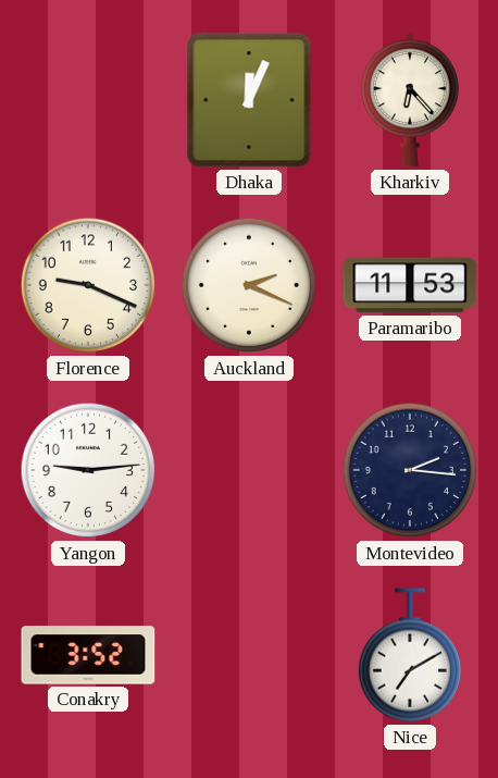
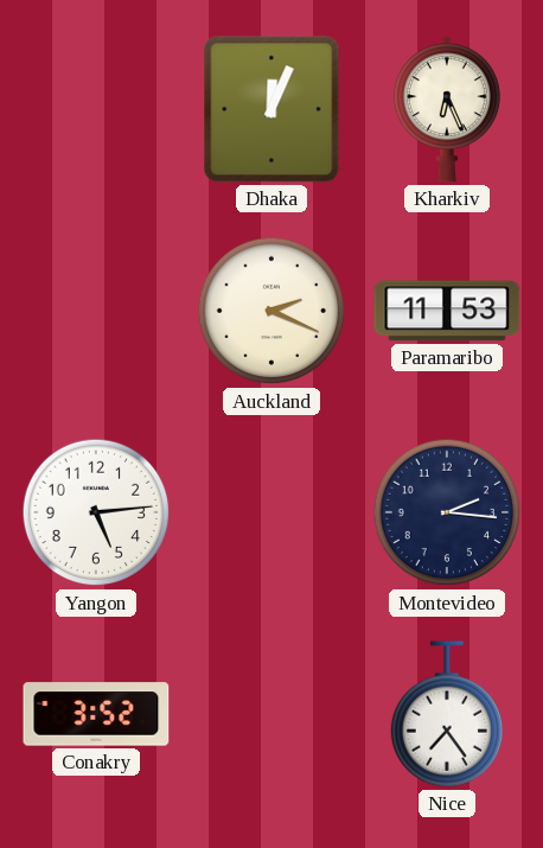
Kharkiv: 6:23 -> 6:26
Florence: 9:19 -> none
Yangon: 9:14 -> 5:14
Nice: 7:10 -> 7:24
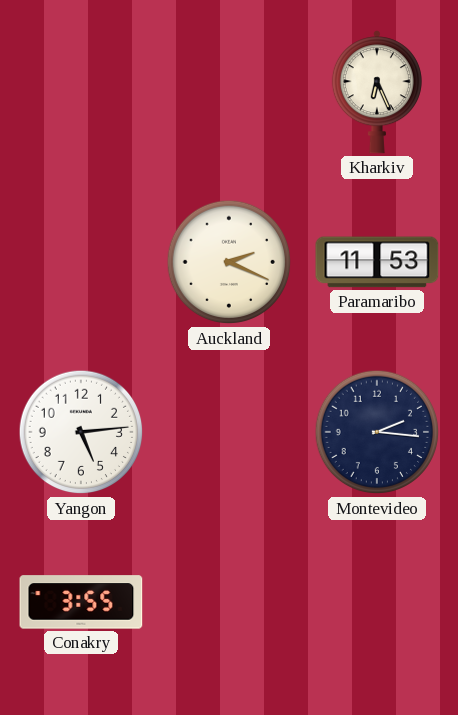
Dhaka: 12:04 -> none
Conakry: 3:52 -> 3:55
Nice: 7:24 -> none
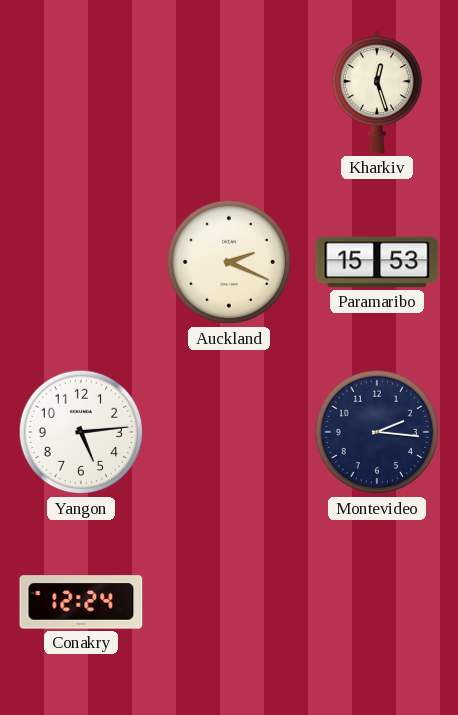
Kharkiv: 6:26 -> 12:27
Paramaribo: 11:53 -> 15:53
Conakry: 3:55 -> 12:24
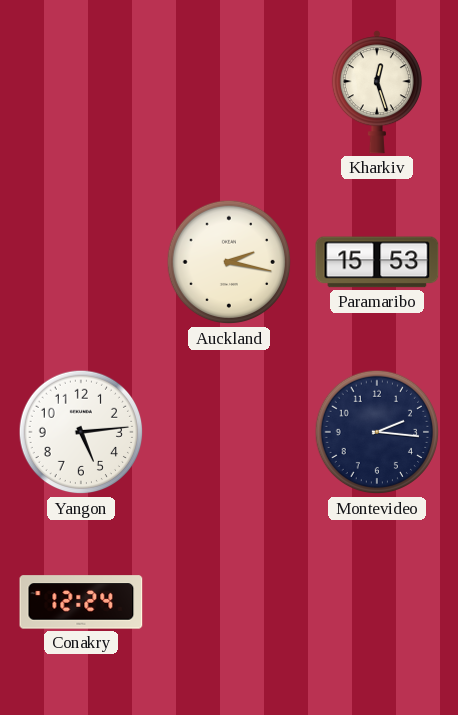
Auckland: 2:19 -> 2:17
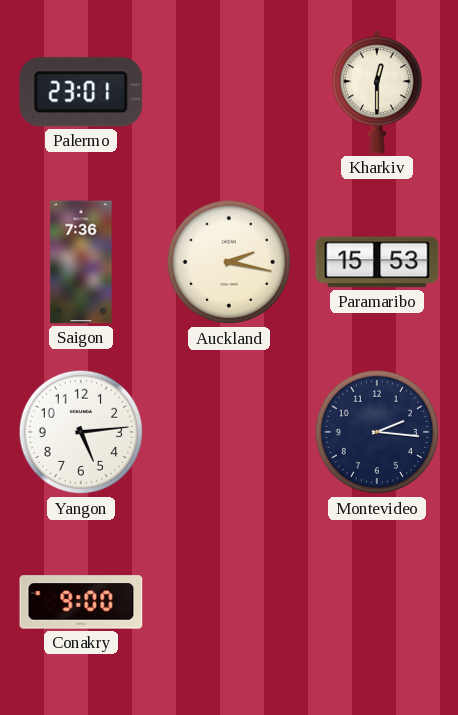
Palermo: none -> 23:01
Kharkiv: 12:27 -> 12:30
Saigon: none -> 7:36
Conakry: 12:24 -> 9:00
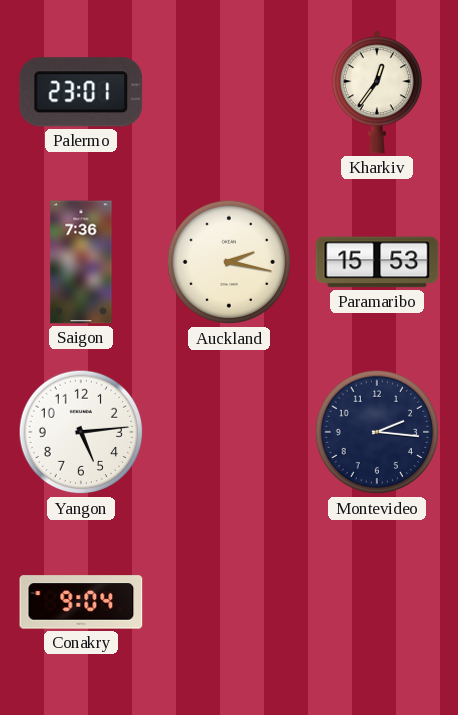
Kharkiv: 12:30 -> 12:36
Conakry: 9:00 -> 9:04
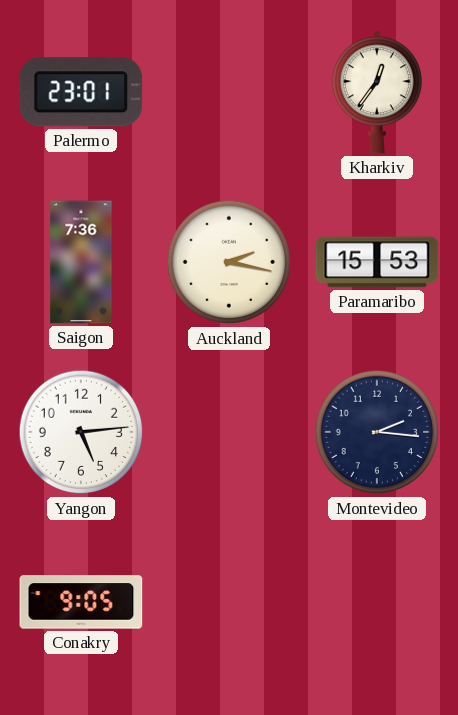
Conakry: 9:04 -> 9:05
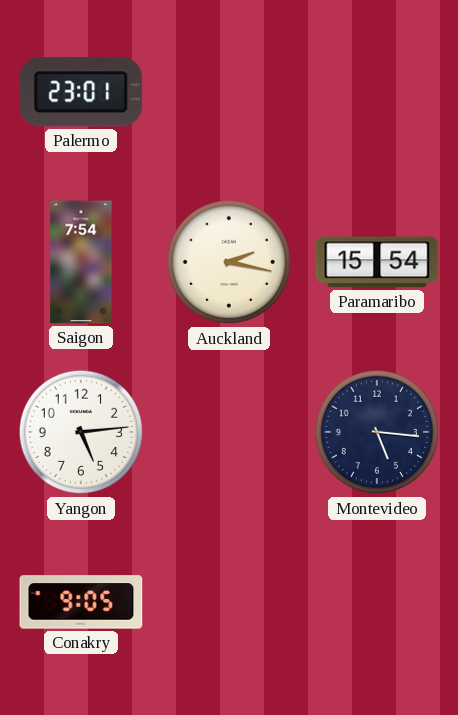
Kharkiv: 12:36 -> none
Saigon: 7:36 -> 7:54
Paramaribo: 15:53 -> 15:54
Montevideo: 2:16 -> 5:16
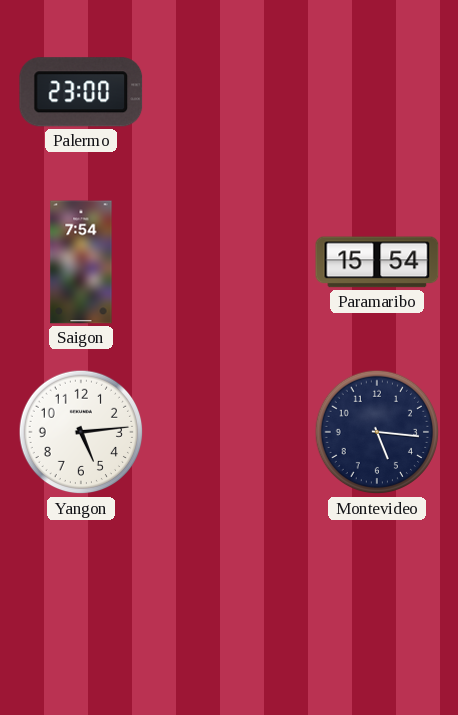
Palermo: 23:01 -> 23:00
Auckland: 2:17 -> none
Conakry: 9:05 -> none
